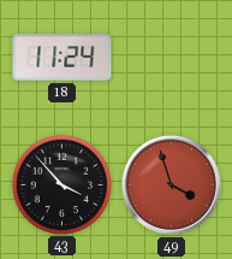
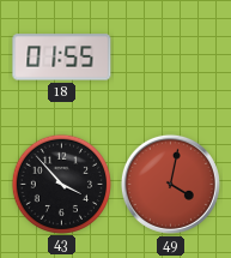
18: 11:24 -> 01:55
49: 3:57 -> 4:02
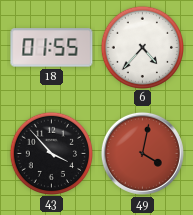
6: none -> 4:37
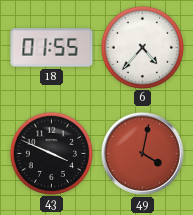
43: 3:53 -> 3:49
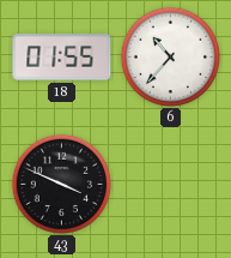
6: 4:37 -> 10:37
49: 4:02 -> none
